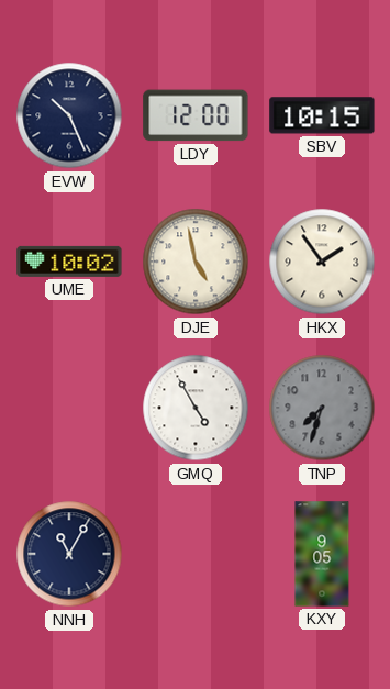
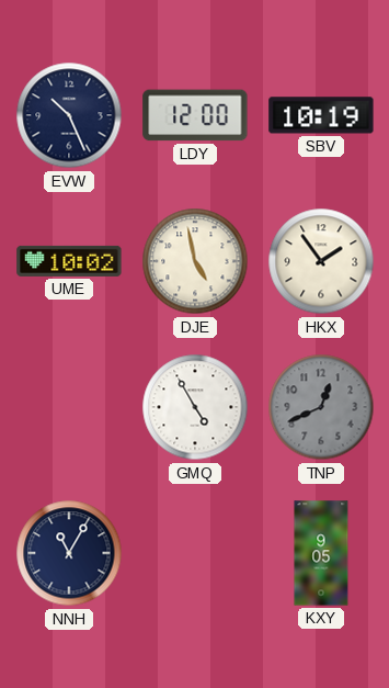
SBV: 10:15 -> 10:19
TNP: 7:33 -> 12:41
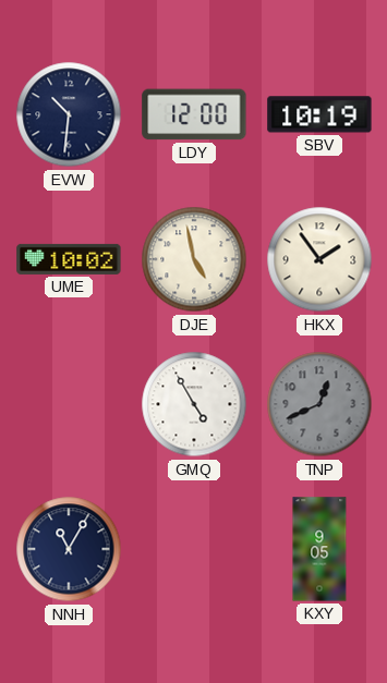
EVW: 10:26 -> 10:31
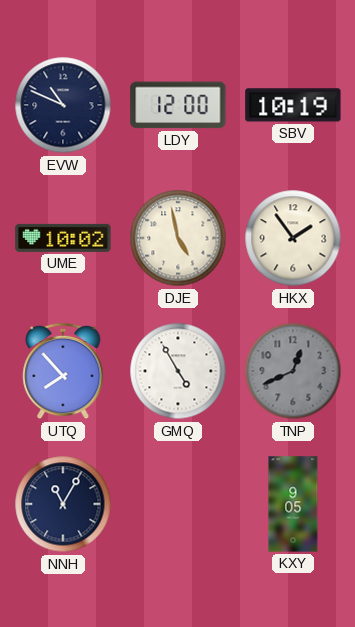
EVW: 10:31 -> 10:49
UTQ: none -> 7:53
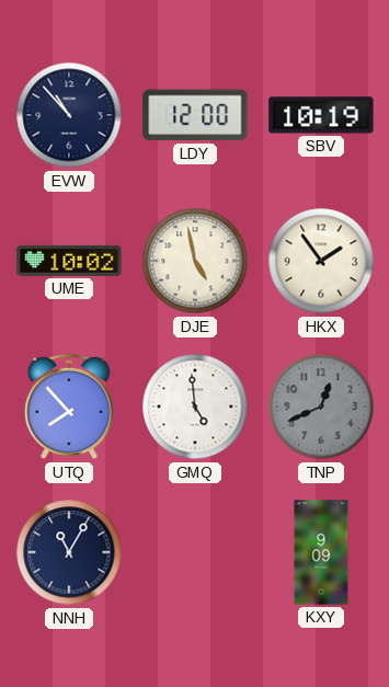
EVW: 10:49 -> 10:53
GMQ: 4:55 -> 4:59
KXY: 9:05 -> 9:09
